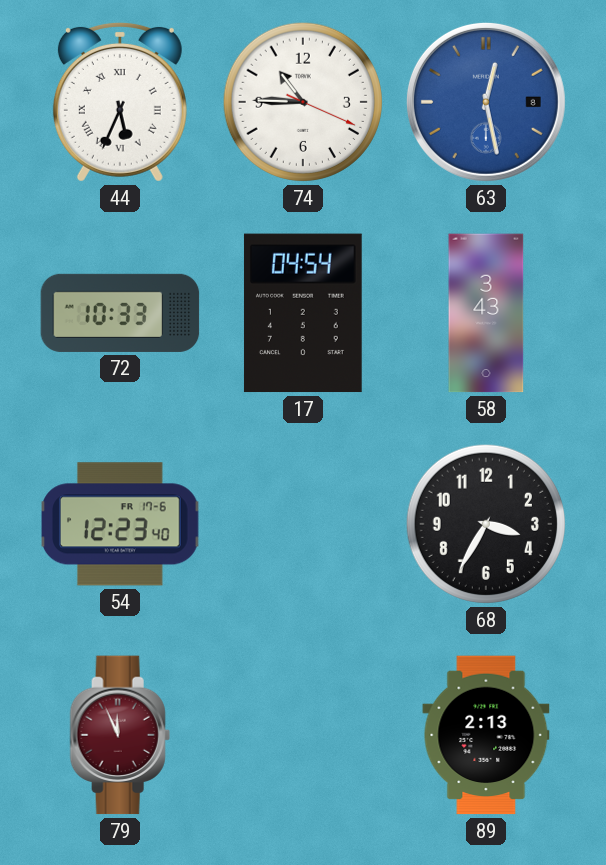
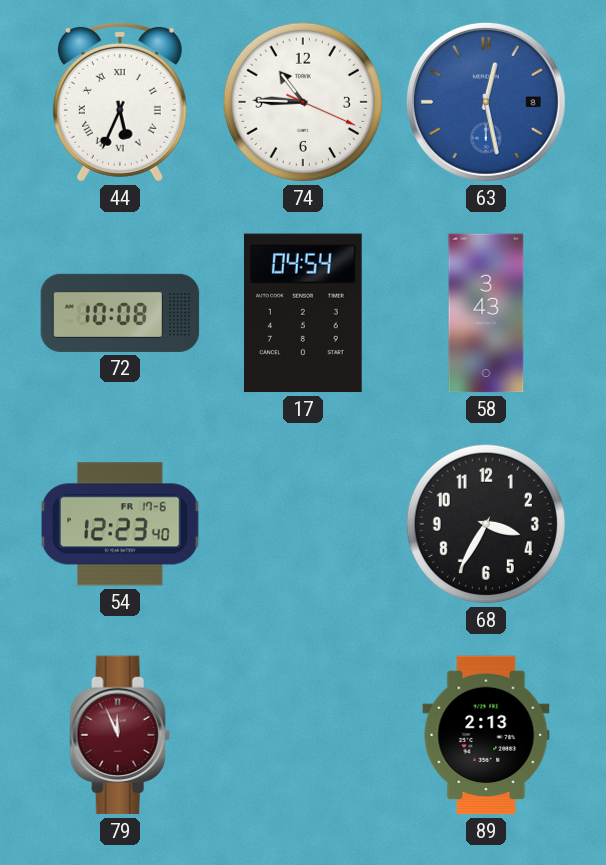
72: 10:33 -> 10:08
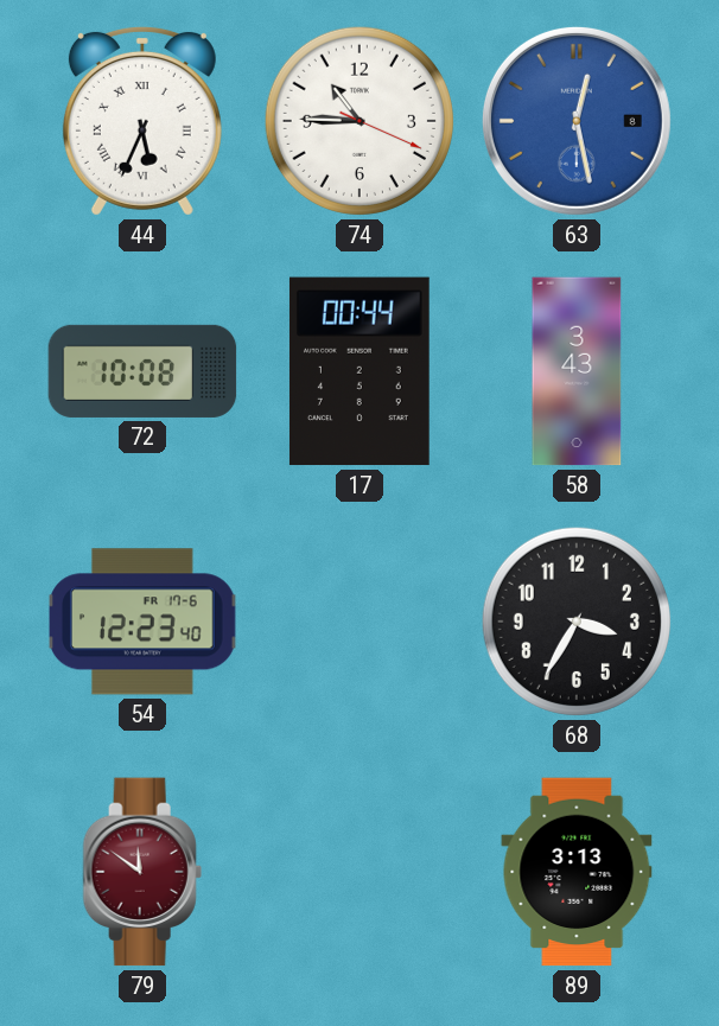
17: 04:54 -> 00:44
79: 11:56 -> 11:51
89: 2:13 -> 3:13
